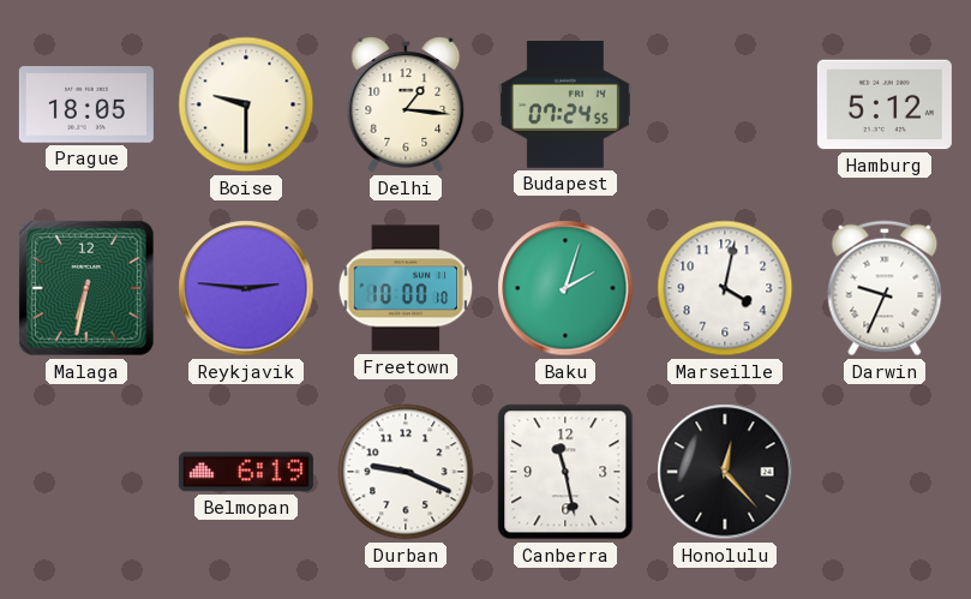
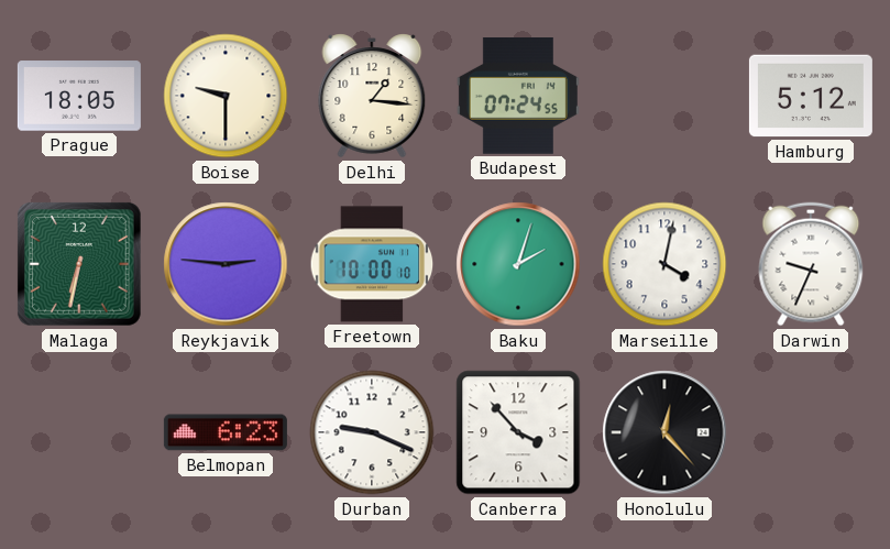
Belmopan: 6:19 -> 6:23
Canberra: 11:28 -> 3:53
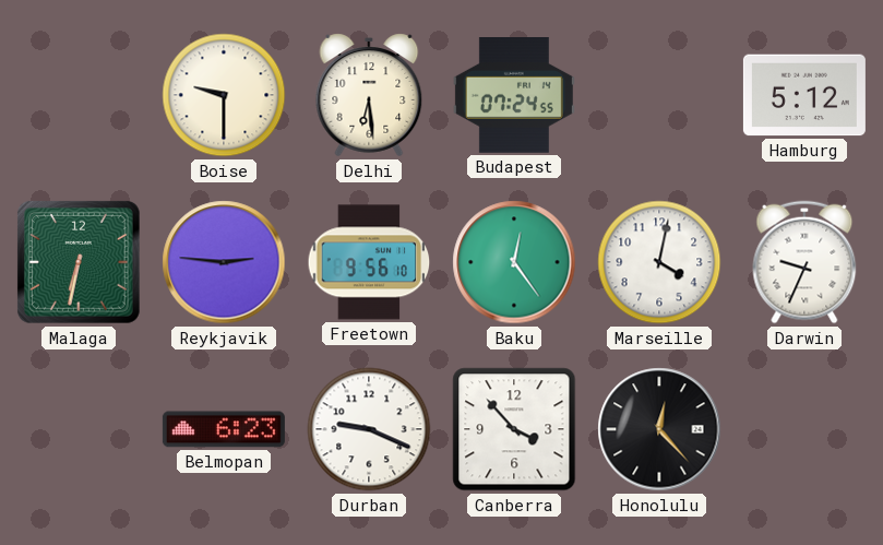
Prague: 18:05 -> none
Delhi: 1:16 -> 6:29
Freetown: 10:00 -> 9:56
Baku: 2:03 -> 12:24
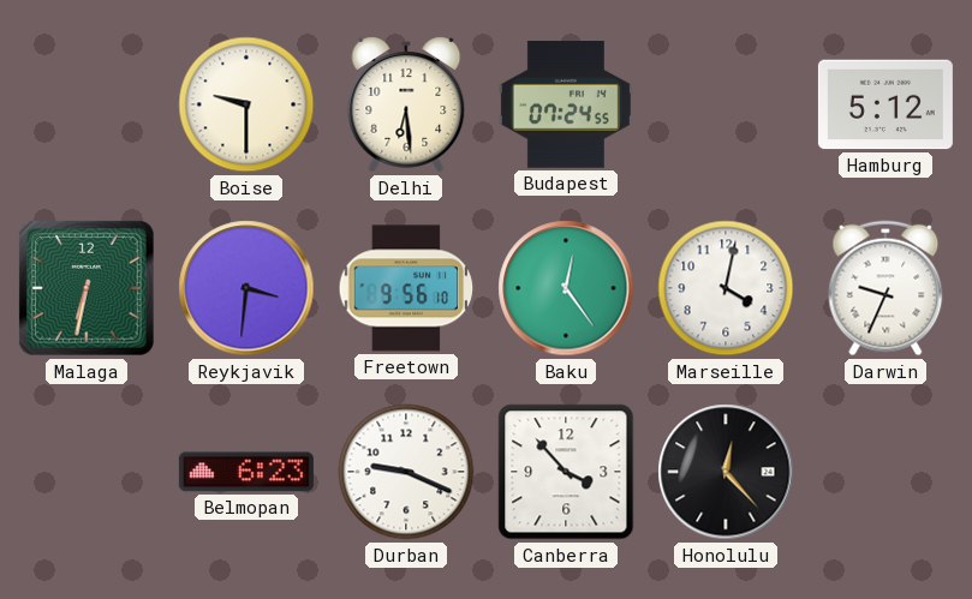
Reykjavik: 2:46 -> 3:31
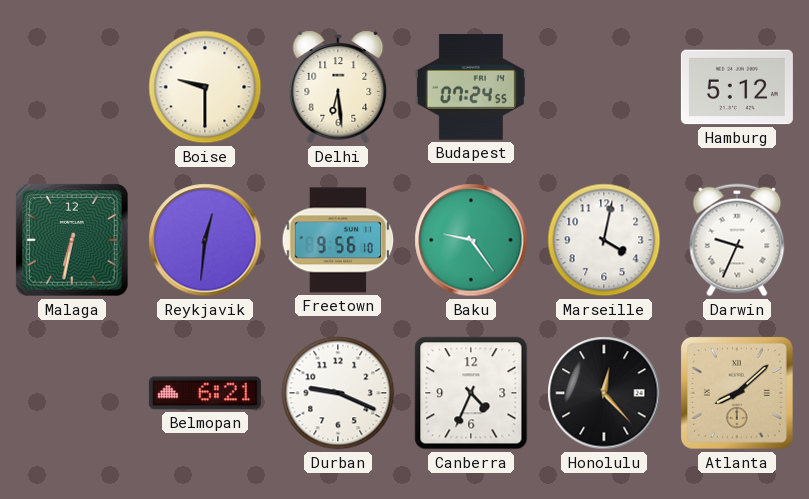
Reykjavik: 3:31 -> 12:31
Baku: 12:24 -> 9:24
Belmopan: 6:23 -> 6:21
Canberra: 3:53 -> 4:34
Atlanta: none -> 8:08
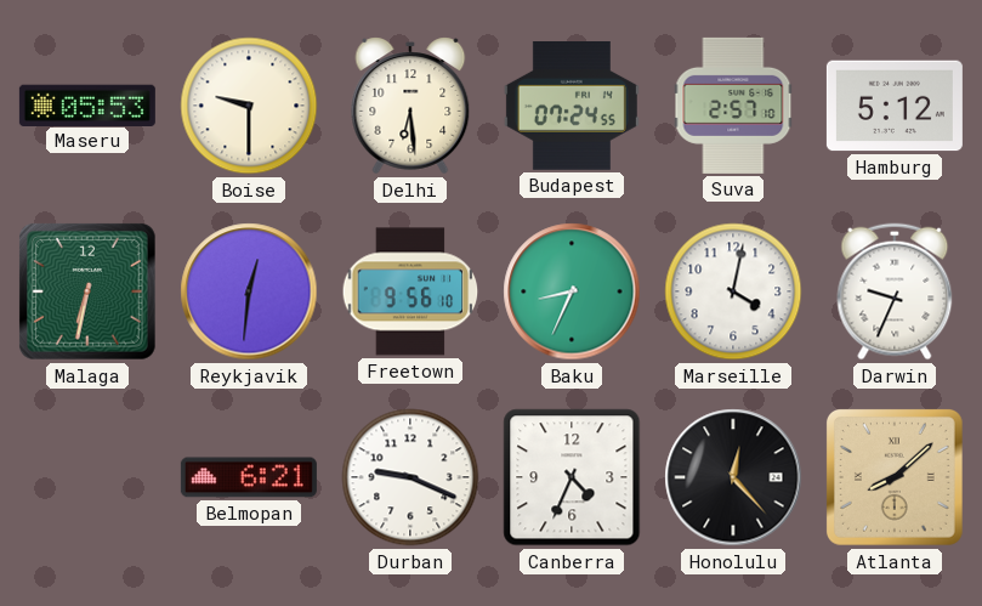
Maseru: none -> 05:53
Suva: none -> 2:57
Baku: 9:24 -> 8:34
